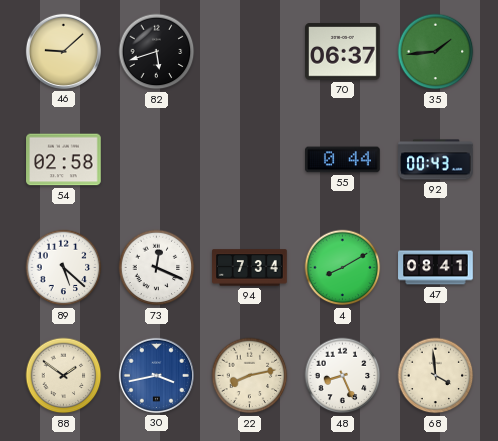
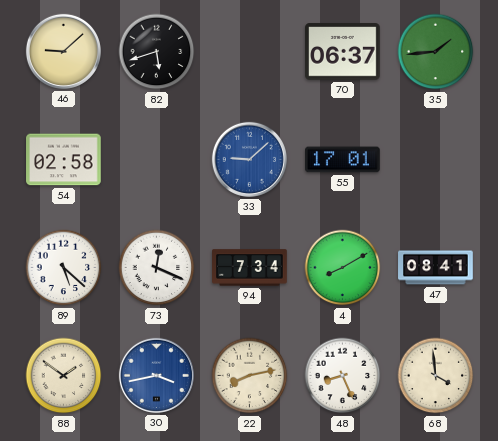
33: none -> 9:08
55: 0:44 -> 17:01
92: 00:43 -> none
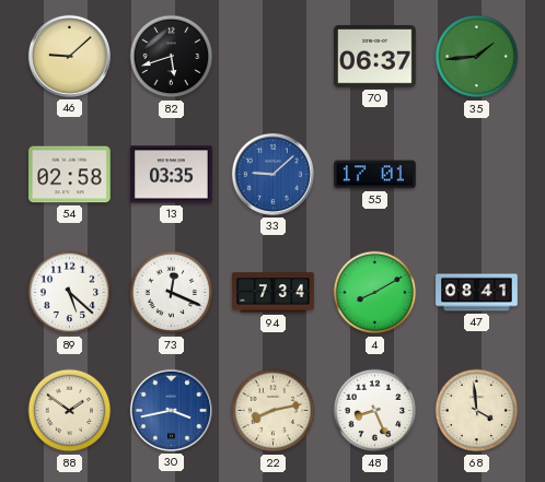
13: none -> 03:35
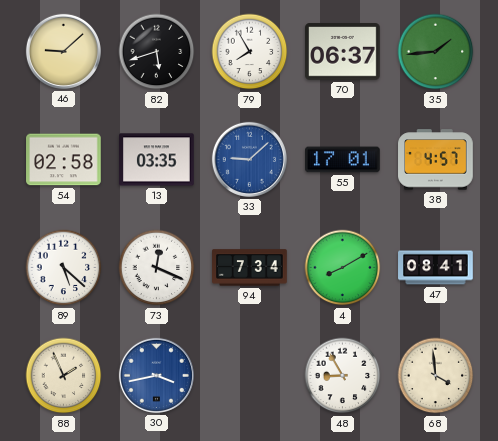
79: none -> 7:55
38: none -> 4:57
88: 1:51 -> 1:56
22: 8:13 -> none
48: 8:26 -> 8:55
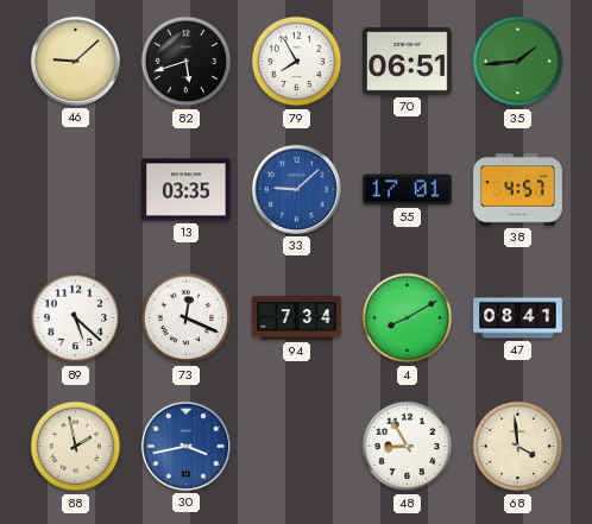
70: 06:37 -> 06:51
54: 02:58 -> none
88: 1:56 -> 1:58
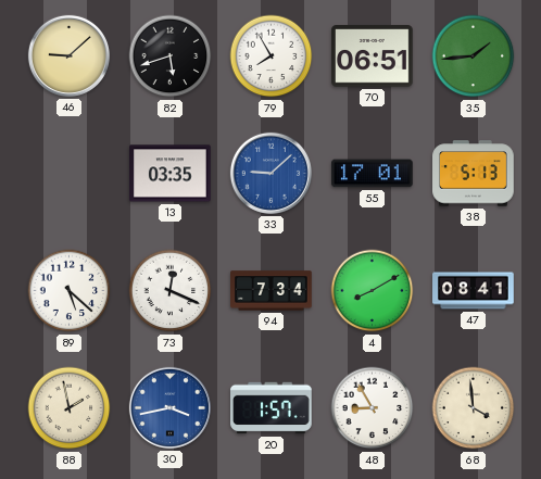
38: 4:57 -> 5:13
20: none -> 1:57
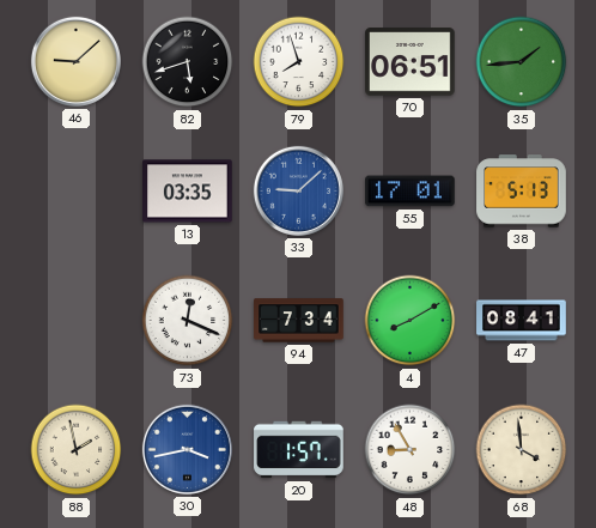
79: 7:55 -> 7:57
89: 5:22 -> none
